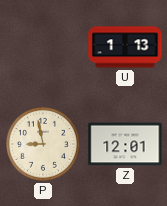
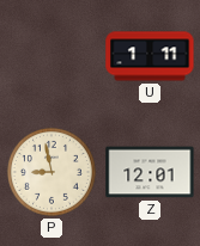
U: 1:13 -> 1:11
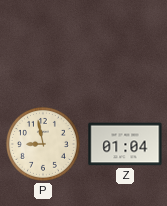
U: 1:11 -> none
Z: 12:01 -> 01:04
